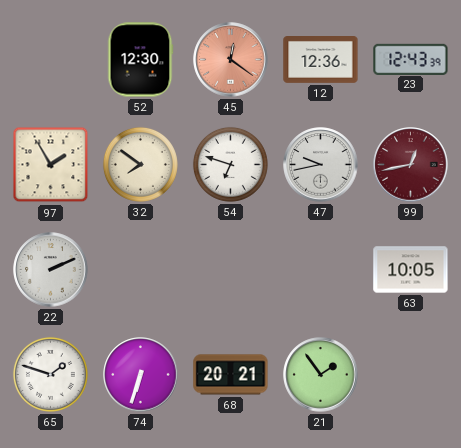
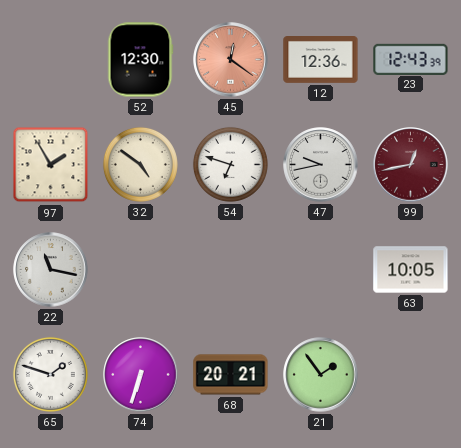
32: 7:51 -> 4:51
22: 2:11 -> 11:17
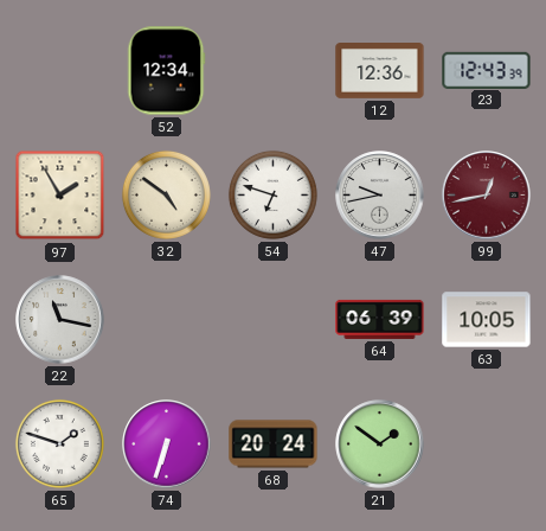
52: 12:30 -> 12:34
45: 12:21 -> none
64: none -> 06:39
68: 20:21 -> 20:24
21: 1:54 -> 1:51
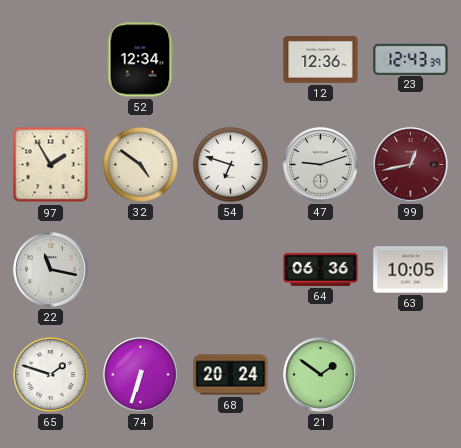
47: 9:43 -> 9:12
64: 06:39 -> 06:36
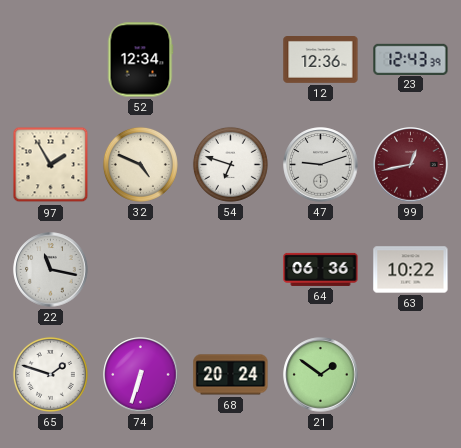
32: 4:51 -> 4:49
63: 10:05 -> 10:22
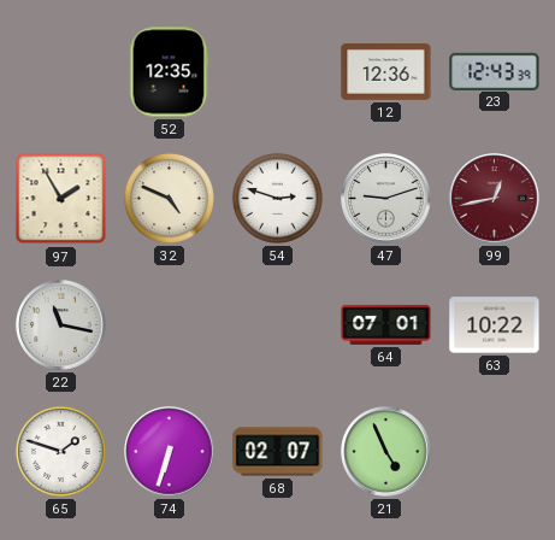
52: 12:34 -> 12:35
54: 6:48 -> 2:48
64: 06:36 -> 07:01
68: 20:24 -> 02:07
21: 1:51 -> 4:56
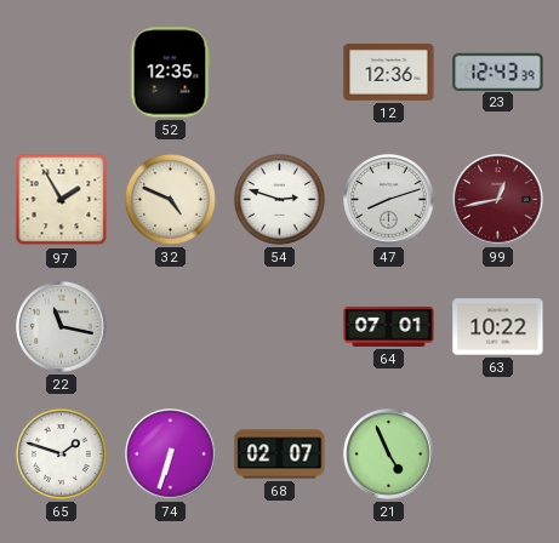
47: 9:12 -> 8:12
